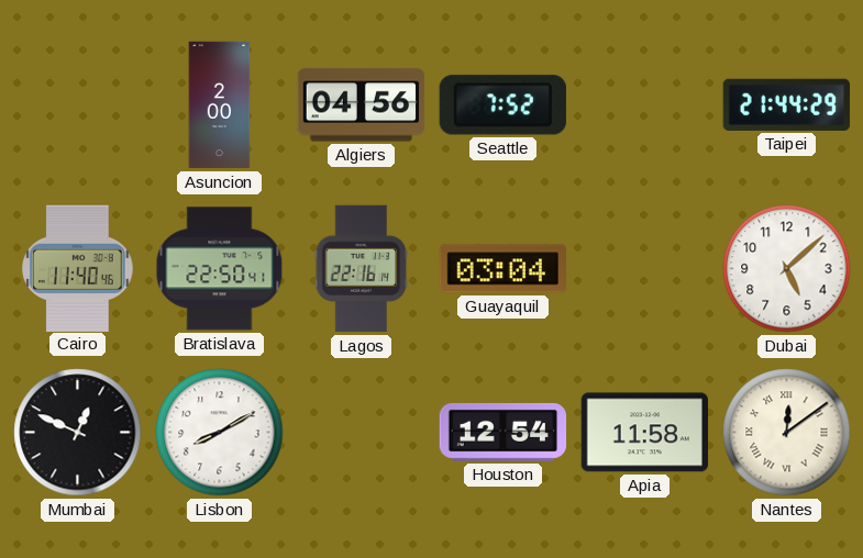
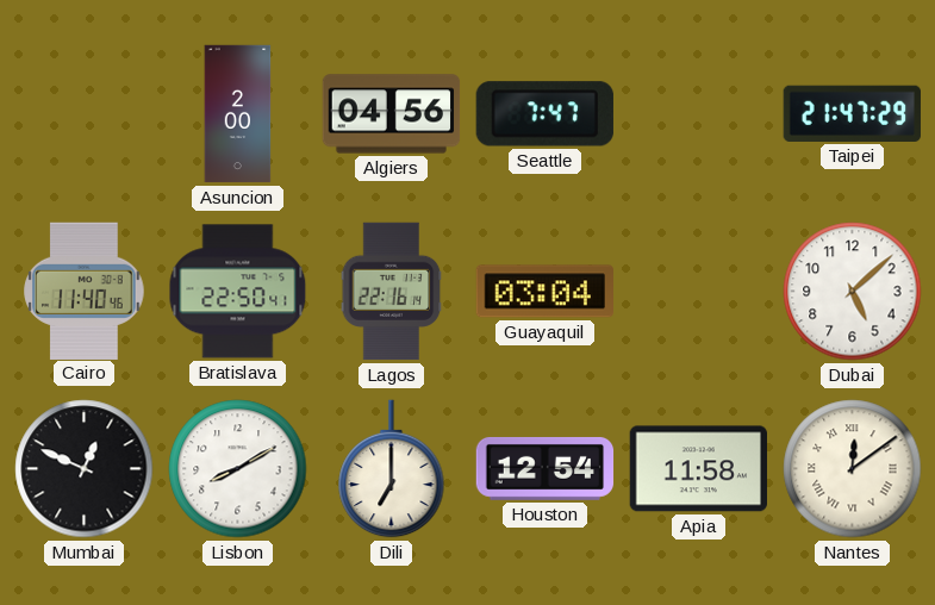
Seattle: 7:52 -> 7:47
Taipei: 21:44 -> 21:47
Dili: none -> 7:00
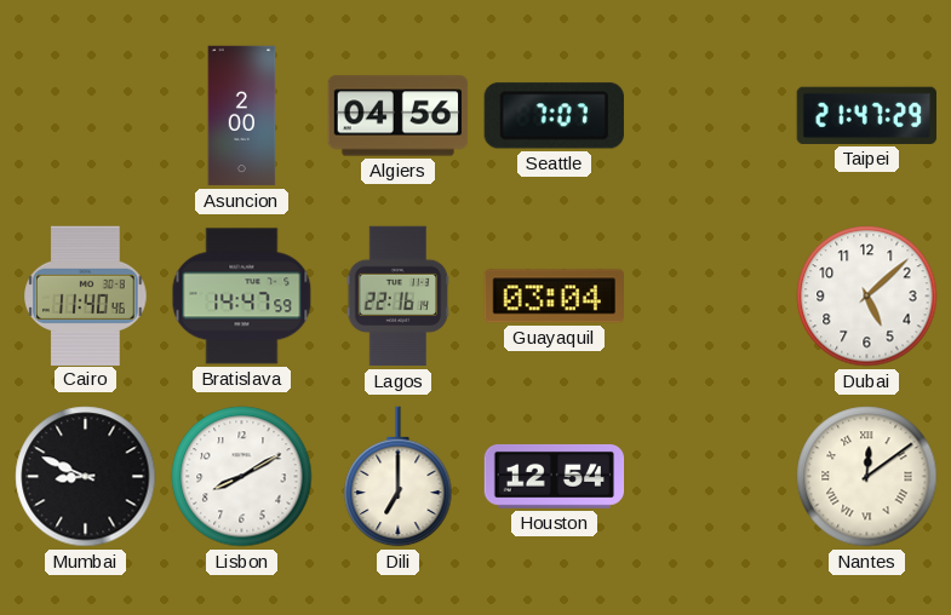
Seattle: 7:47 -> 7:07
Bratislava: 22:50 -> 14:47
Mumbai: 12:49 -> 8:49
Apia: 11:58 -> none
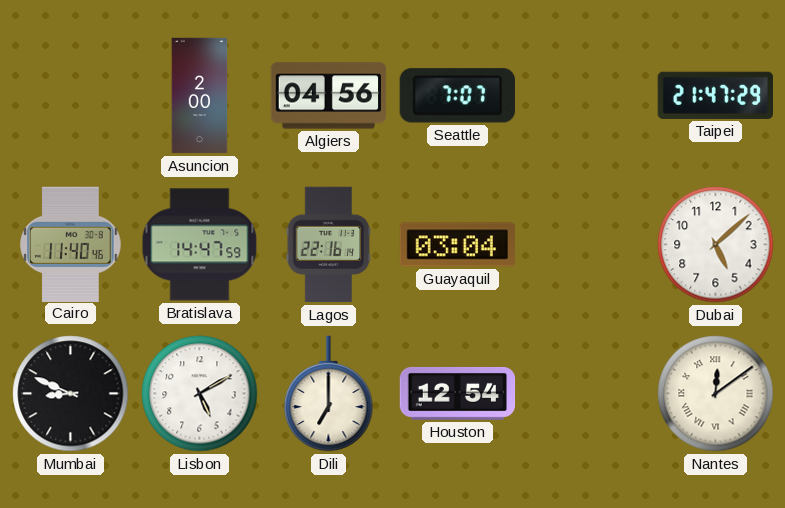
Lisbon: 8:10 -> 5:10
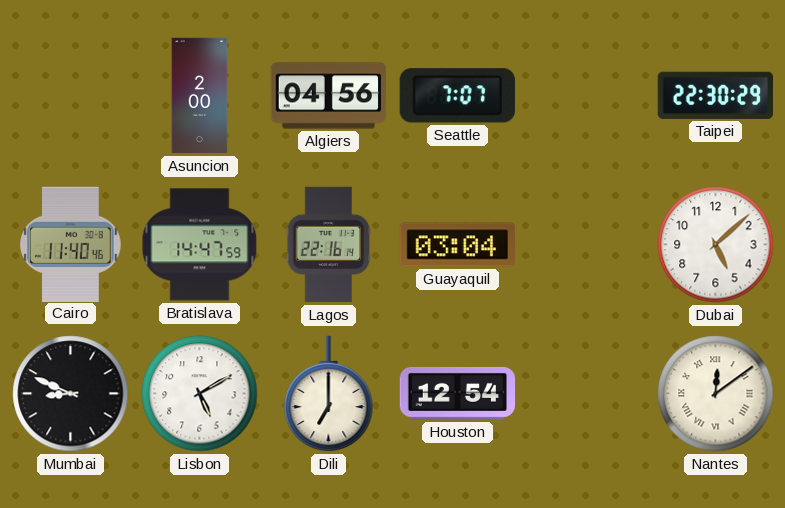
Taipei: 21:47 -> 22:30
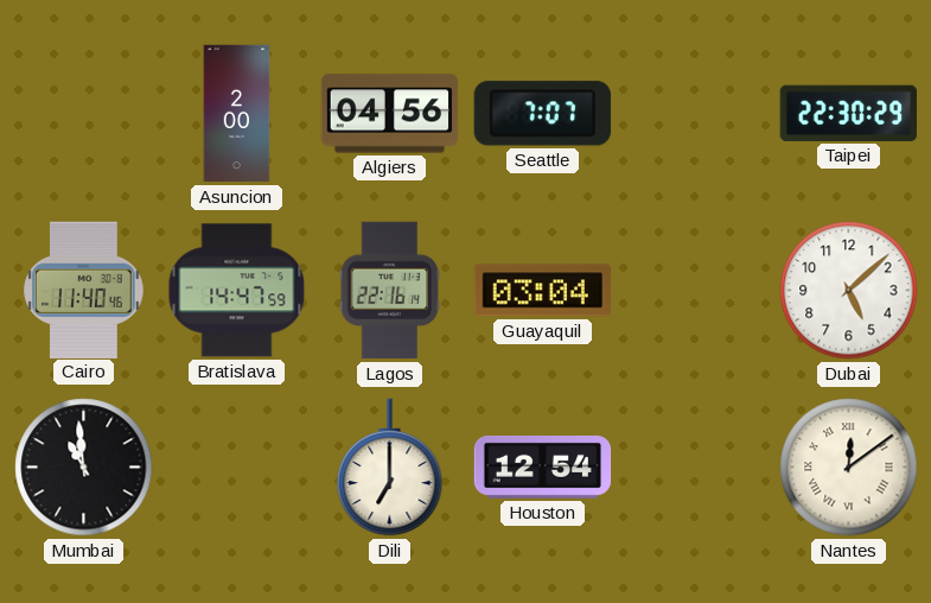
Mumbai: 8:49 -> 10:59
Lisbon: 5:10 -> none
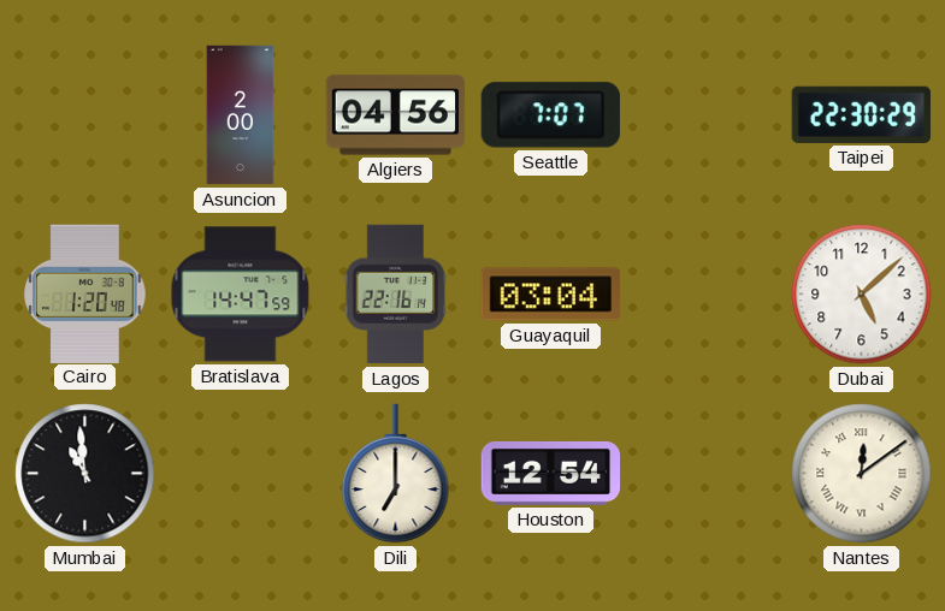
Cairo: 11:40 -> 1:20
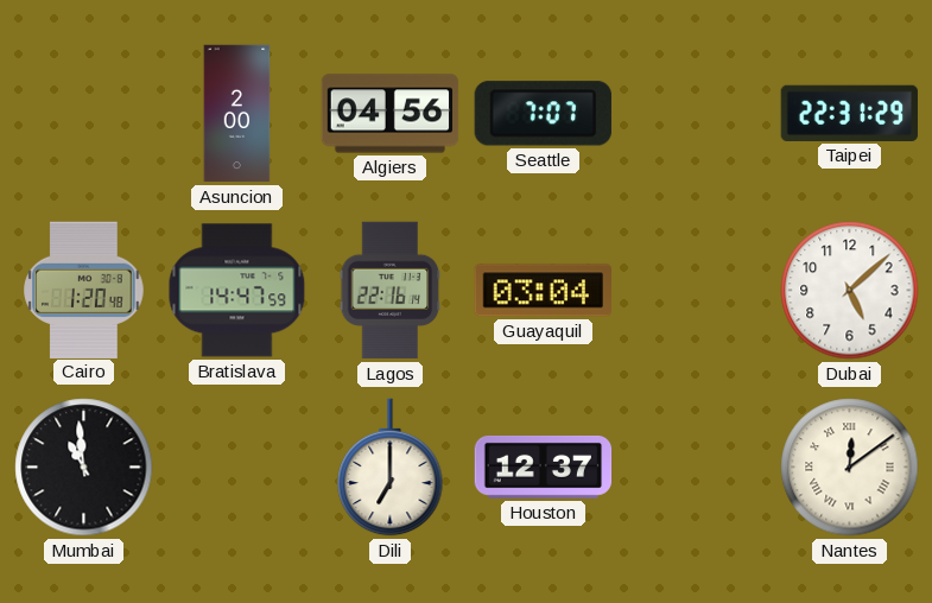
Taipei: 22:30 -> 22:31
Houston: 12:54 -> 12:37
